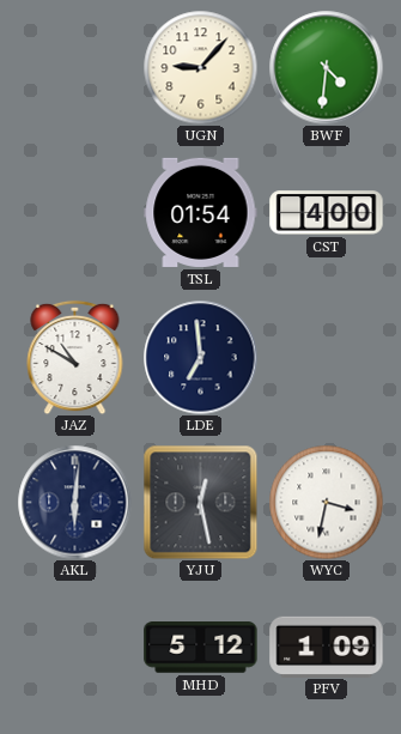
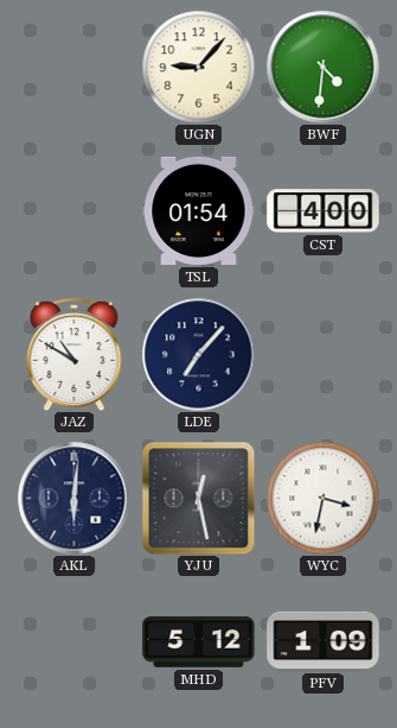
LDE: 6:59 -> 7:07
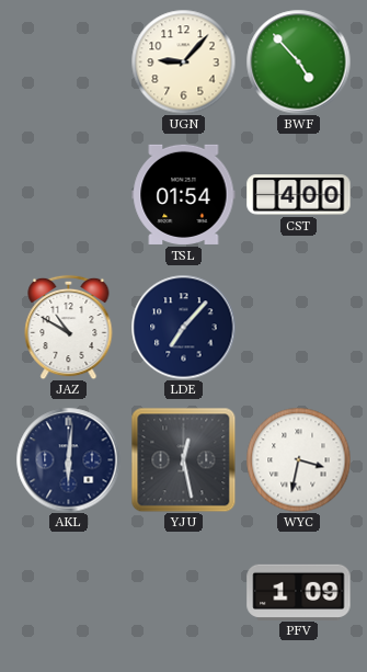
BWF: 4:31 -> 4:53
MHD: 5:12 -> none
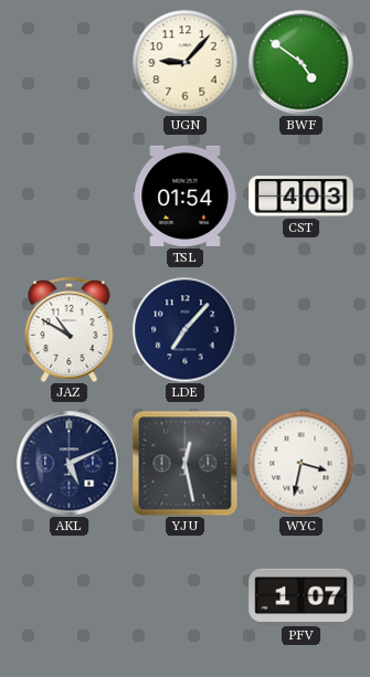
BWF: 4:53 -> 4:51
CST: 4:00 -> 4:03
AKL: 6:01 -> 5:11
PFV: 1:09 -> 1:07
